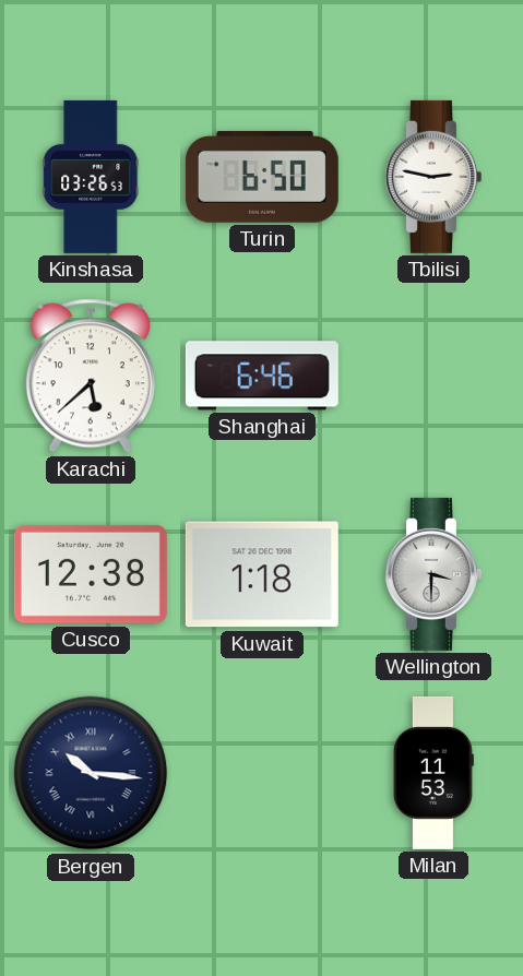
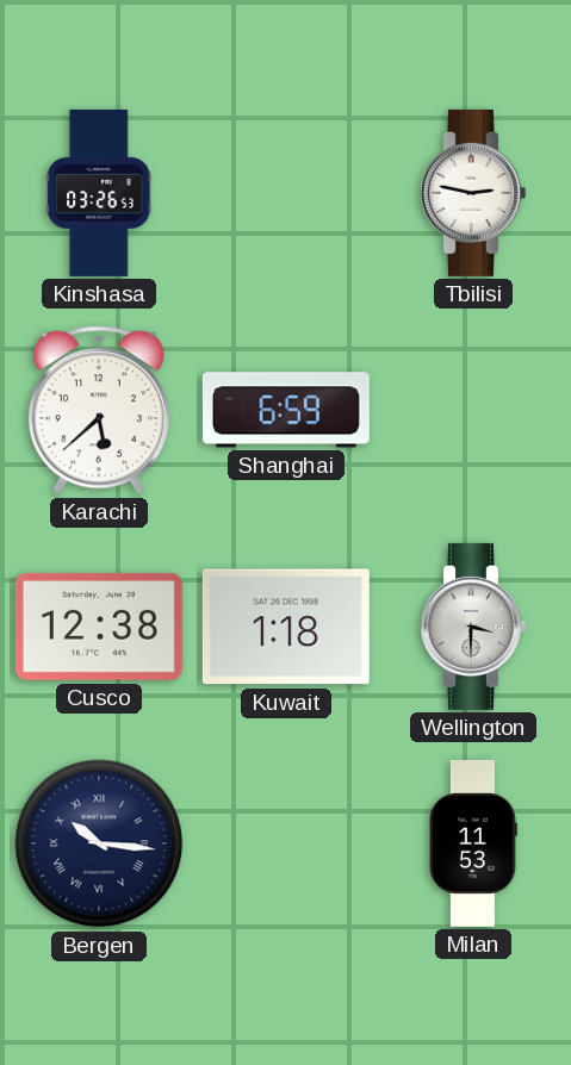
Turin: 6:50 -> none
Shanghai: 6:46 -> 6:59
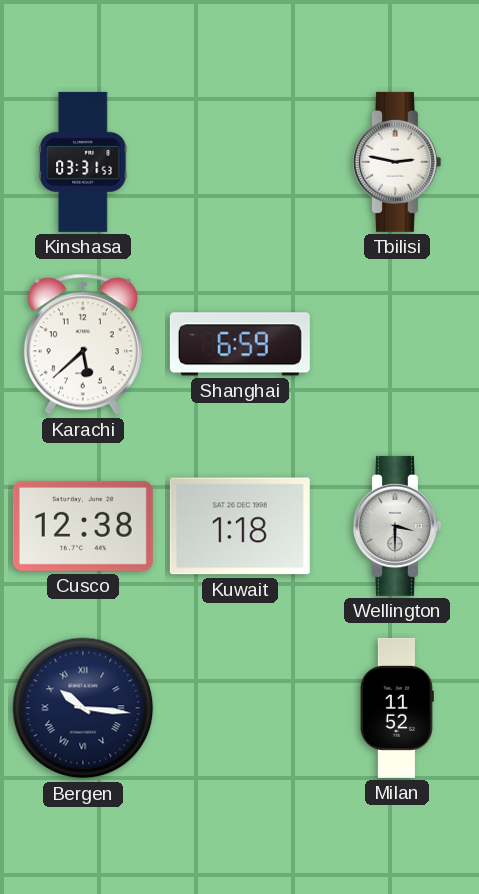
Kinshasa: 03:26 -> 03:31
Milan: 11:53 -> 11:52
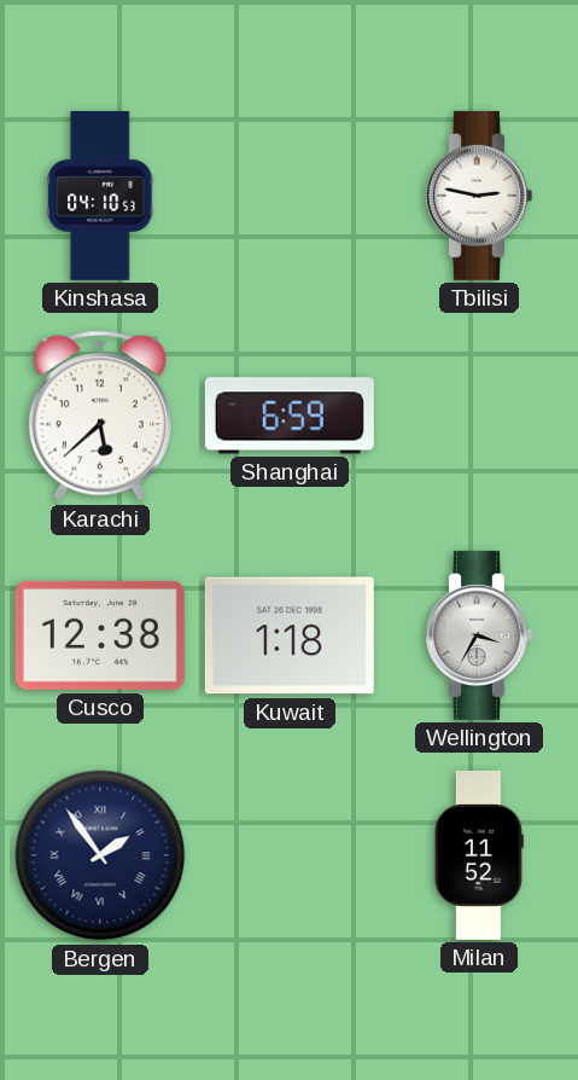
Kinshasa: 03:31 -> 04:10
Wellington: 3:30 -> 3:35
Bergen: 10:16 -> 1:54
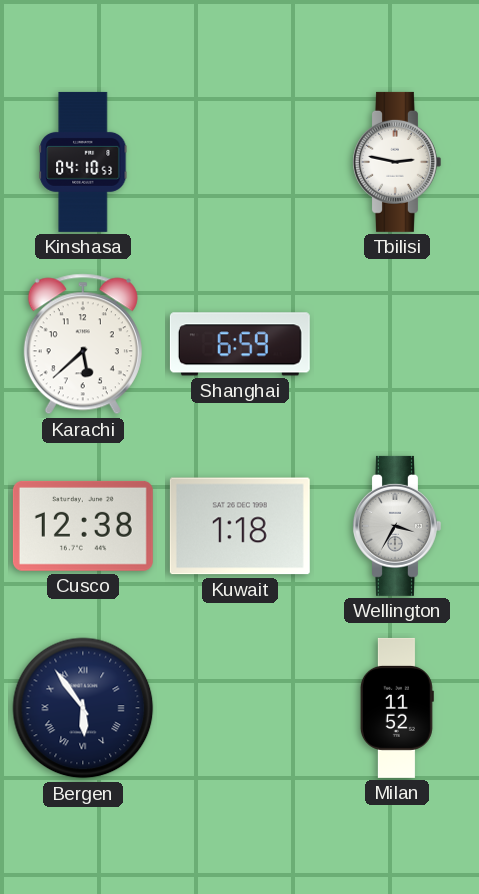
Bergen: 1:54 -> 5:54
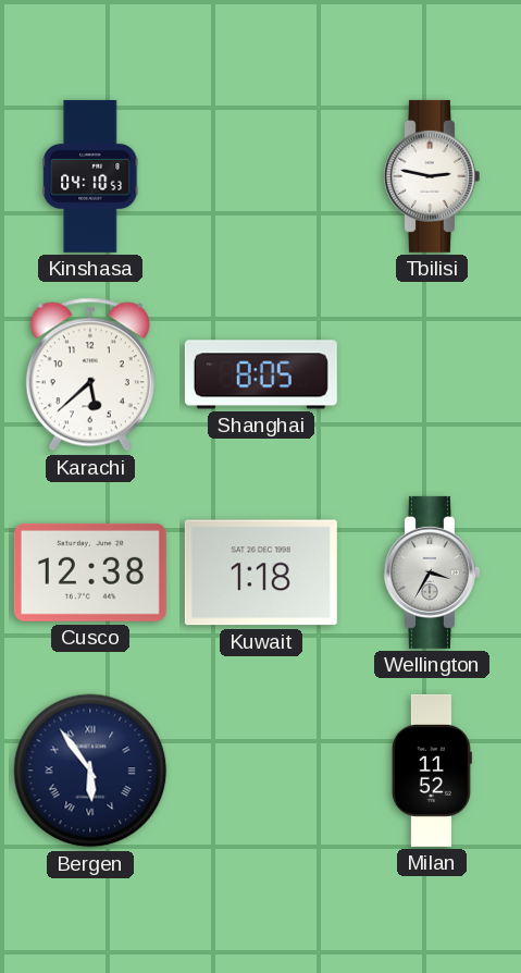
Shanghai: 6:59 -> 8:05
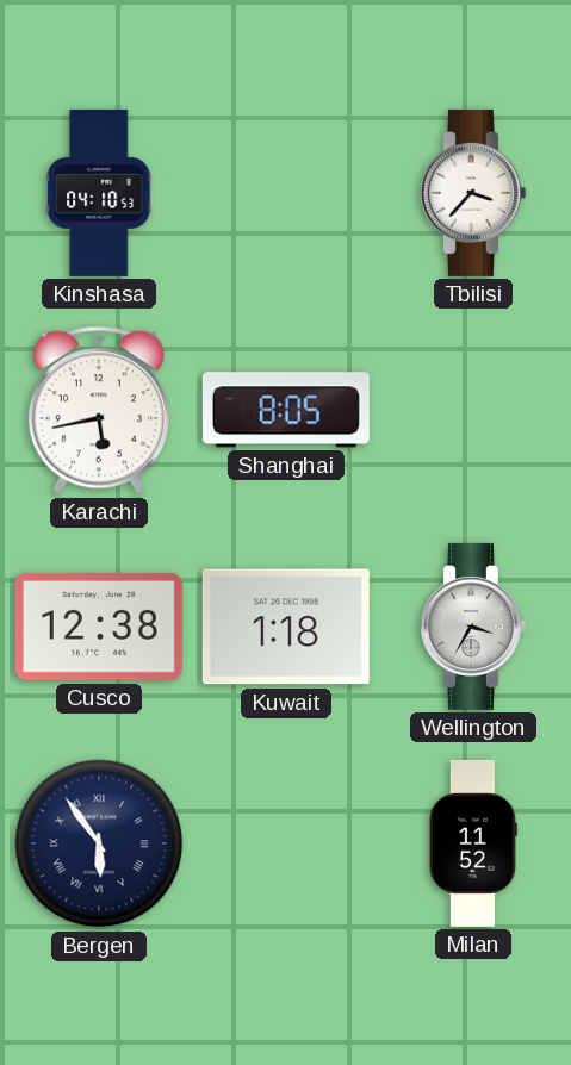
Tbilisi: 2:47 -> 3:37
Karachi: 5:38 -> 5:43
